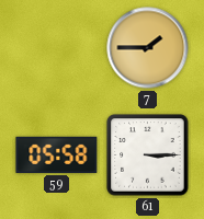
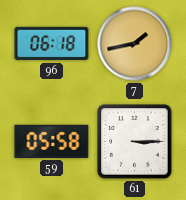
96: none -> 06:18
7: 1:45 -> 1:43
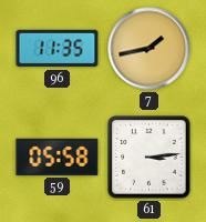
96: 06:18 -> 11:35
61: 3:15 -> 3:14
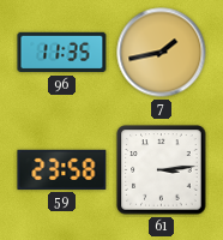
59: 05:58 -> 23:58
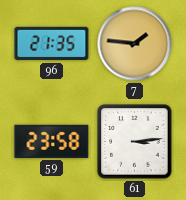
96: 11:35 -> 21:35
7: 1:43 -> 1:46
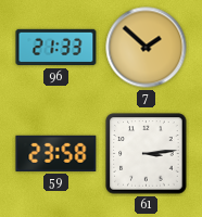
96: 21:35 -> 21:33
7: 1:46 -> 1:52
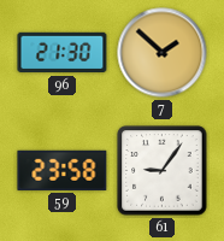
96: 21:33 -> 21:30
61: 3:14 -> 9:06
